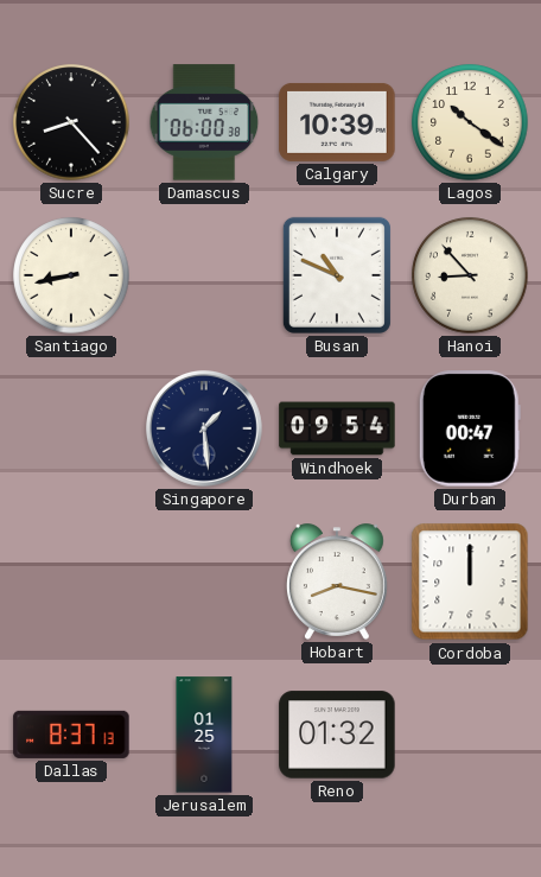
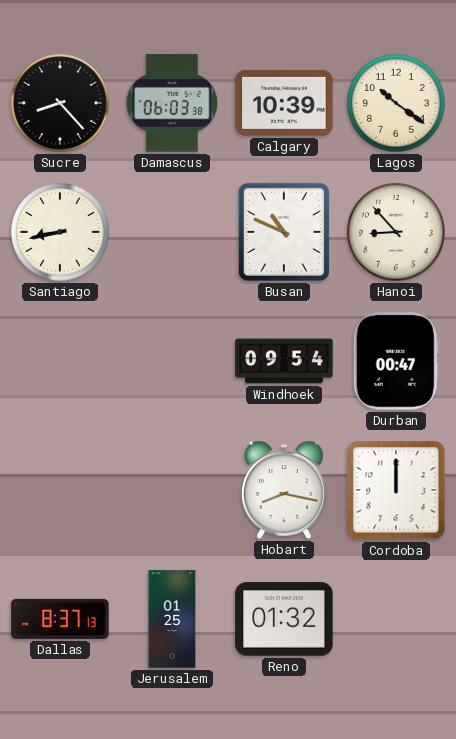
Damascus: 06:00 -> 06:03
Singapore: 1:29 -> none
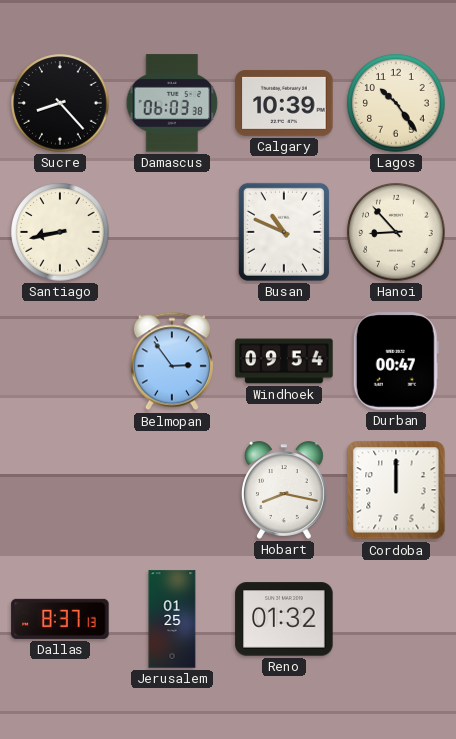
Lagos: 10:21 -> 10:24
Belmopan: none -> 2:54
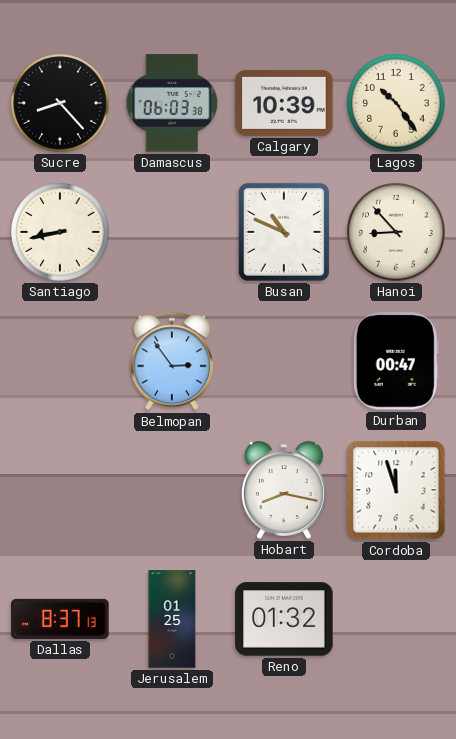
Windhoek: 09:54 -> none
Cordoba: 12:00 -> 11:57
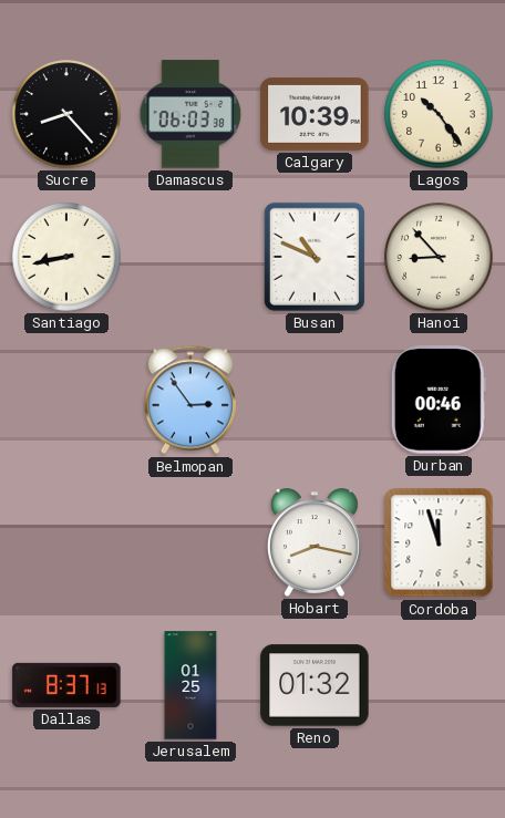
Durban: 00:47 -> 00:46
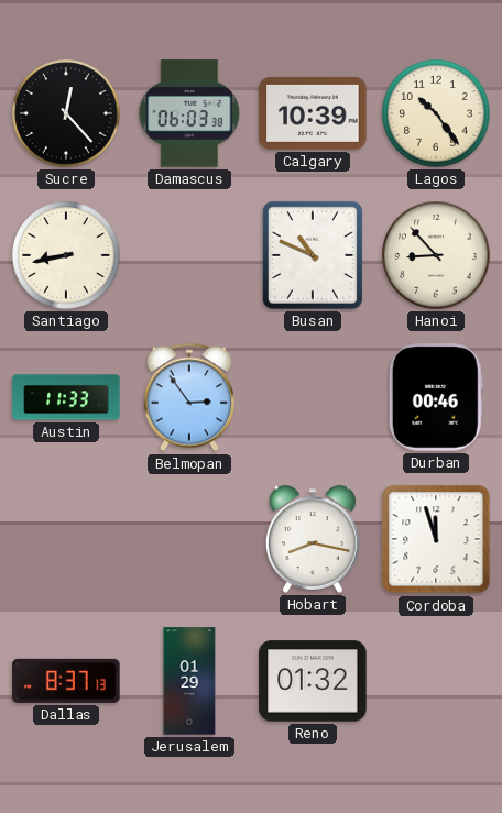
Sucre: 8:23 -> 12:23
Austin: none -> 11:33
Jerusalem: 01:25 -> 01:29
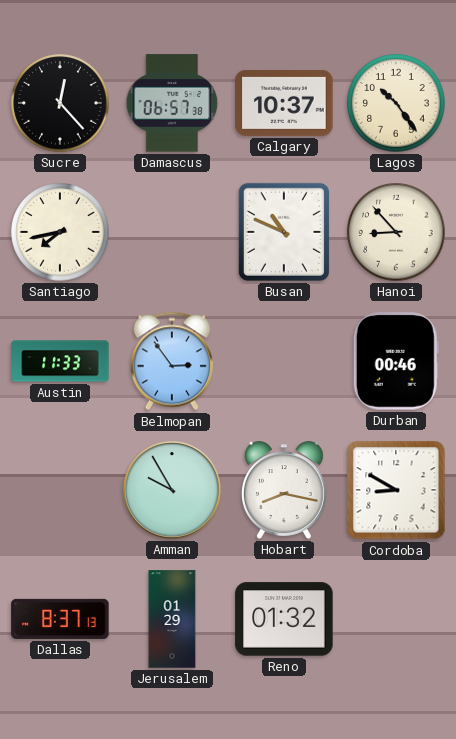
Damascus: 06:03 -> 06:57
Calgary: 10:39 -> 10:37
Santiago: 8:43 -> 7:43
Amman: none -> 9:55
Cordoba: 11:57 -> 8:50
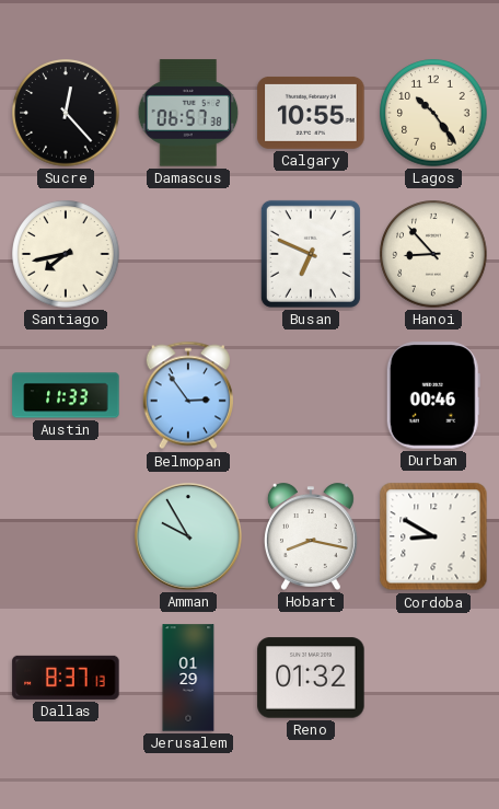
Calgary: 10:37 -> 10:55
Busan: 10:49 -> 6:49
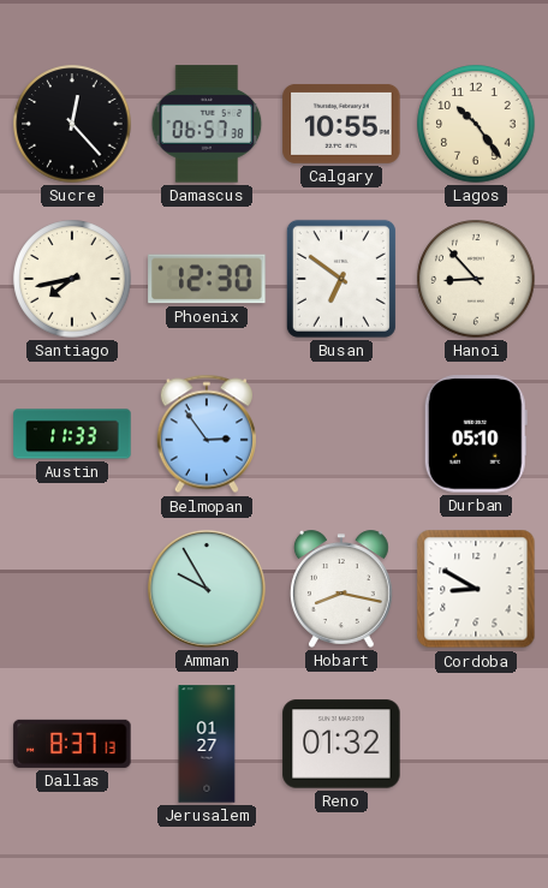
Phoenix: none -> 12:30
Busan: 6:49 -> 6:51
Durban: 00:46 -> 05:10
Jerusalem: 01:29 -> 01:27
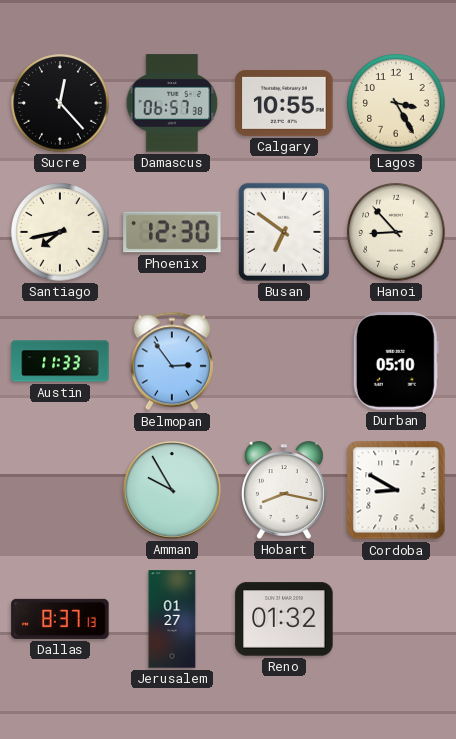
Lagos: 10:24 -> 3:25
